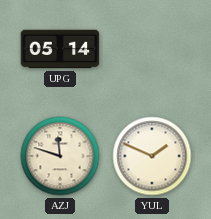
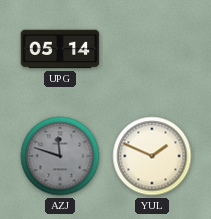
AZJ dial: cream -> grey
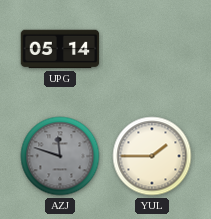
YUL: 1:49 -> 1:45
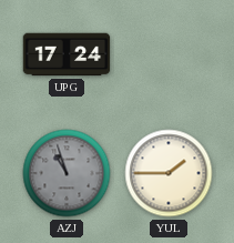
UPG: 05:14 -> 17:24
AZJ: 11:48 -> 10:57
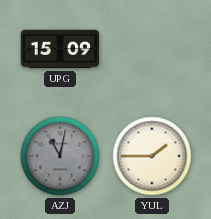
UPG: 17:24 -> 15:09
AZJ: 10:57 -> 11:02
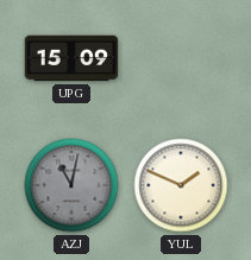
YUL: 1:45 -> 1:49
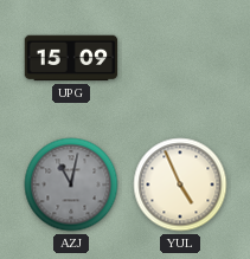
YUL: 1:49 -> 4:56
